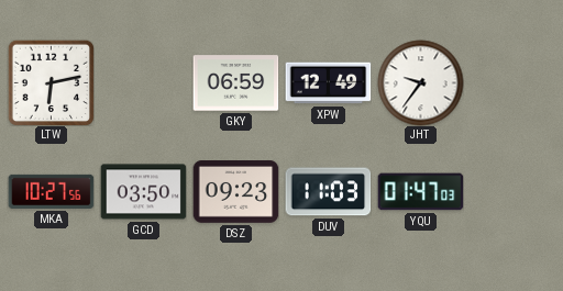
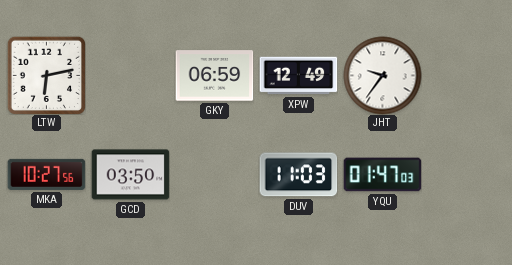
DSZ: 09:23 -> none
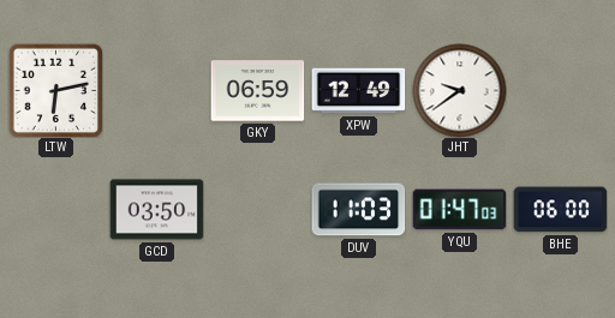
JHT: 9:36 -> 9:39
MKA: 10:27 -> none
BHE: none -> 06:00
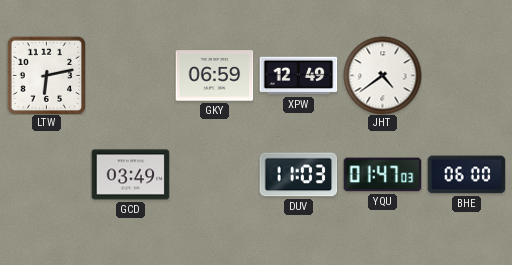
JHT: 9:39 -> 4:39
GCD: 03:50 -> 03:49
